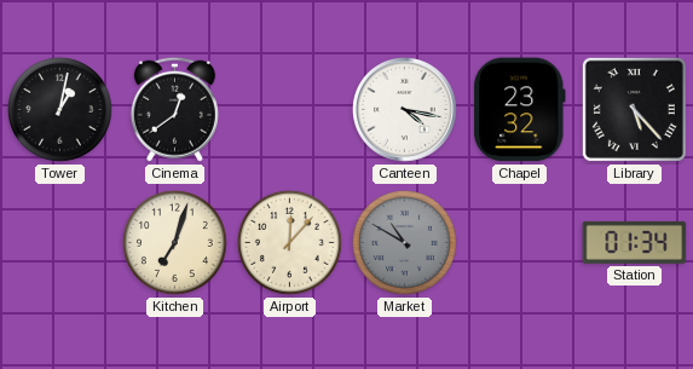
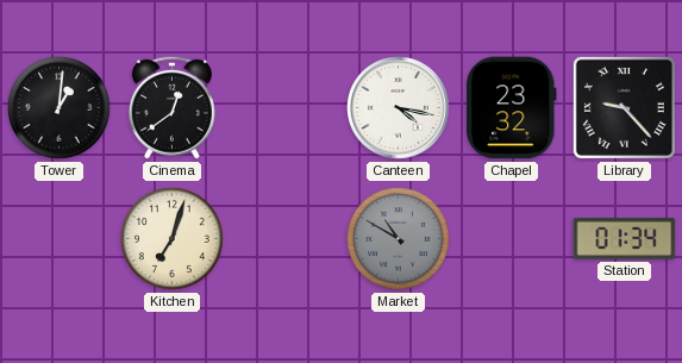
Tower: 1:02 -> 1:01
Library: 5:23 -> 9:23
Airport: 12:07 -> none
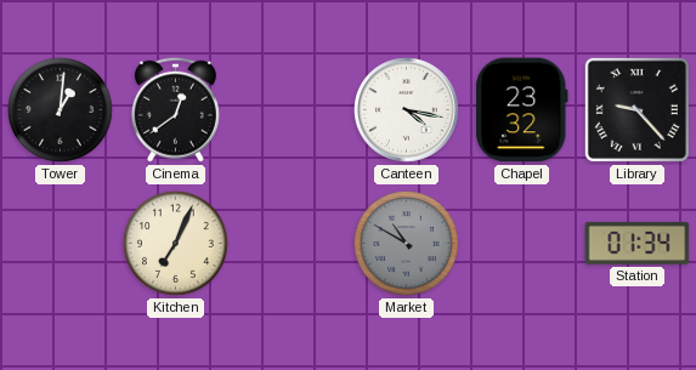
Kitchen: 7:03 -> 7:04
